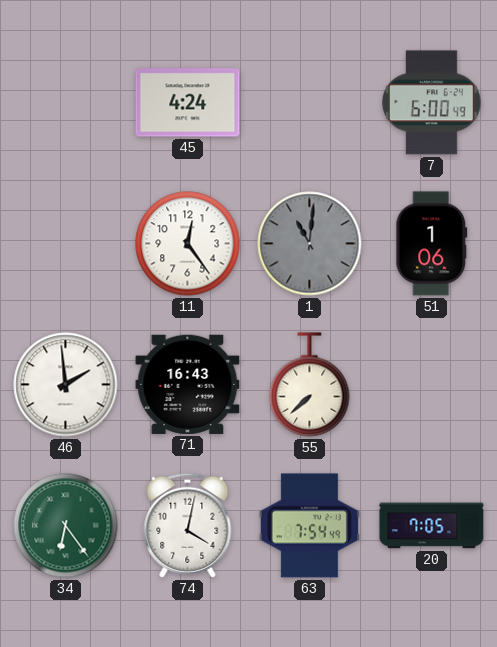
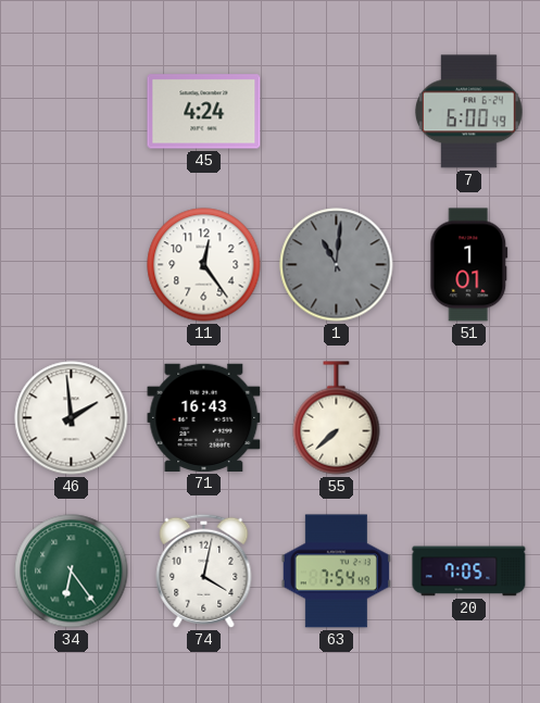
51: 1:06 -> 1:01
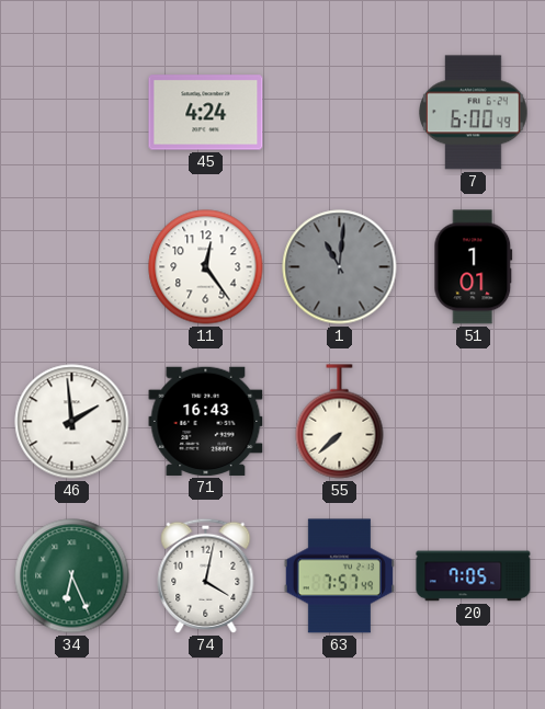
34: 6:24 -> 6:26
63: 7:54 -> 7:57
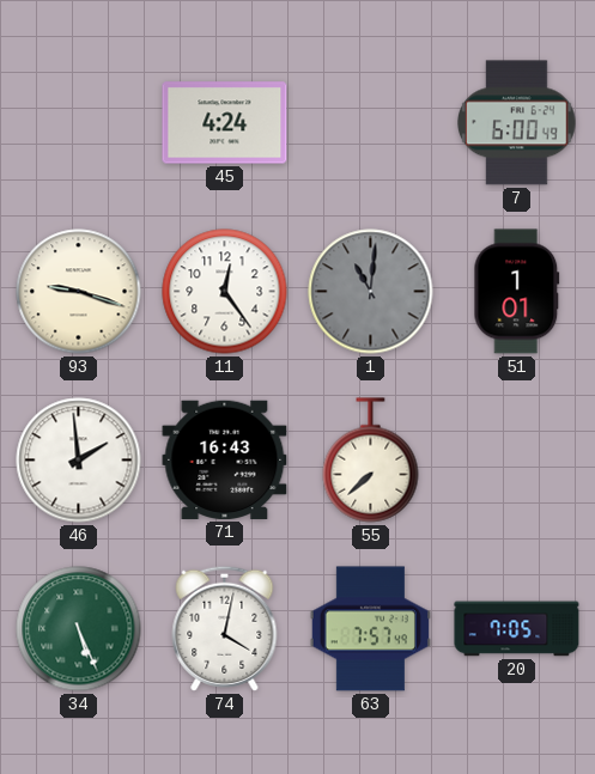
93: none -> 9:18
34: 6:26 -> 5:26
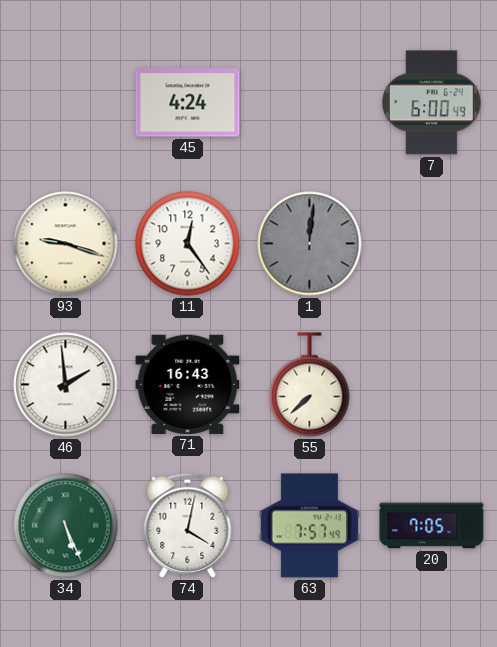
1: 11:01 -> 12:01
51: 1:01 -> none
